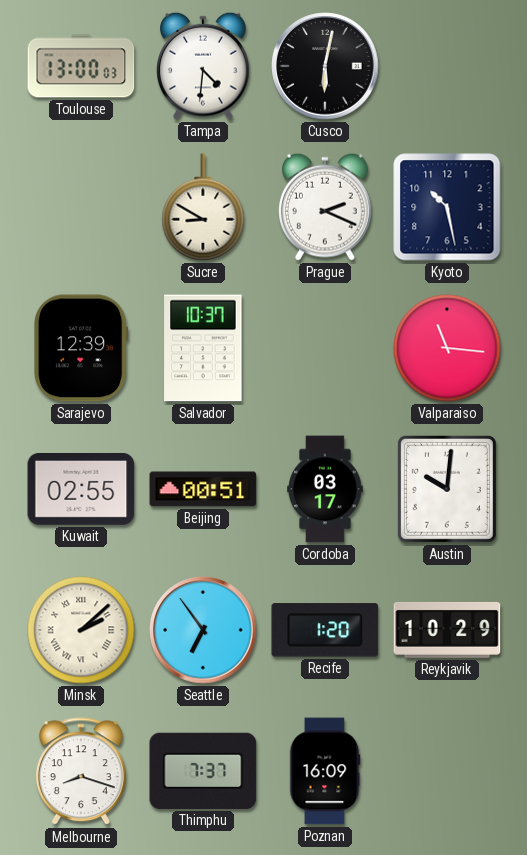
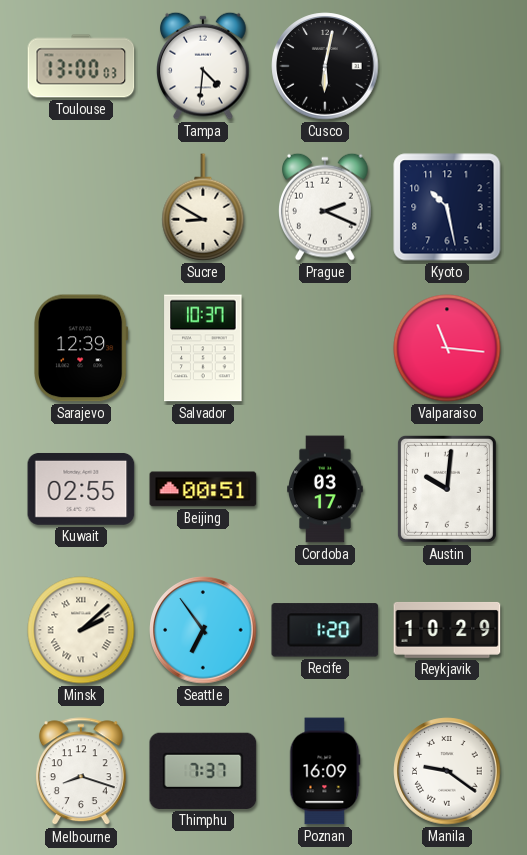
Manila: none -> 9:21
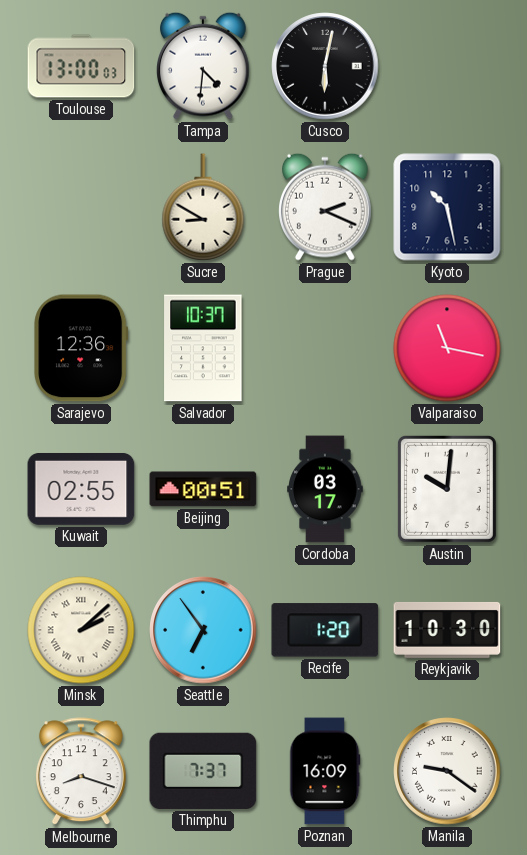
Sarajevo: 12:39 -> 12:36
Valparaiso: 11:16 -> 11:17
Reykjavik: 10:29 -> 10:30
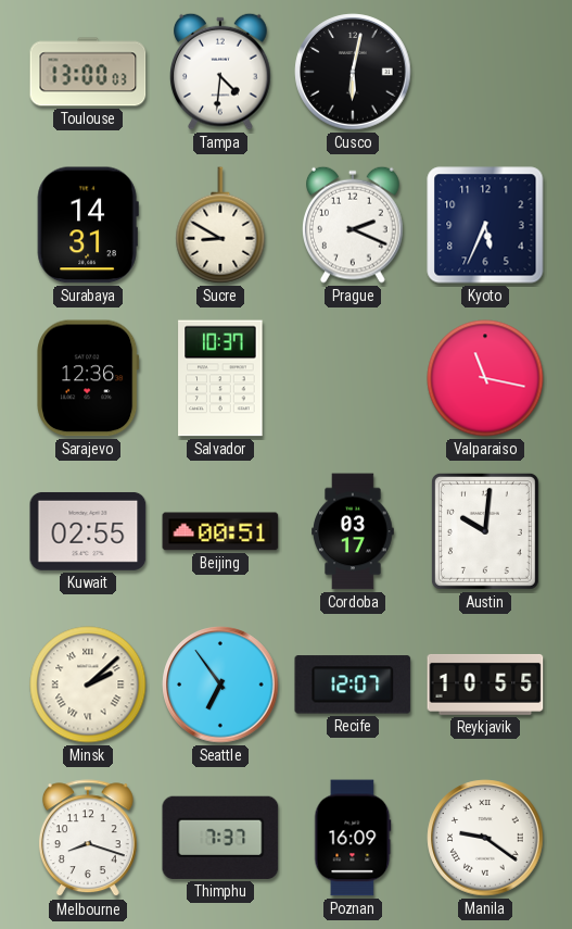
Surabaya: none -> 14:31
Kyoto: 10:28 -> 5:34
Recife: 1:20 -> 12:07
Reykjavik: 10:30 -> 10:55
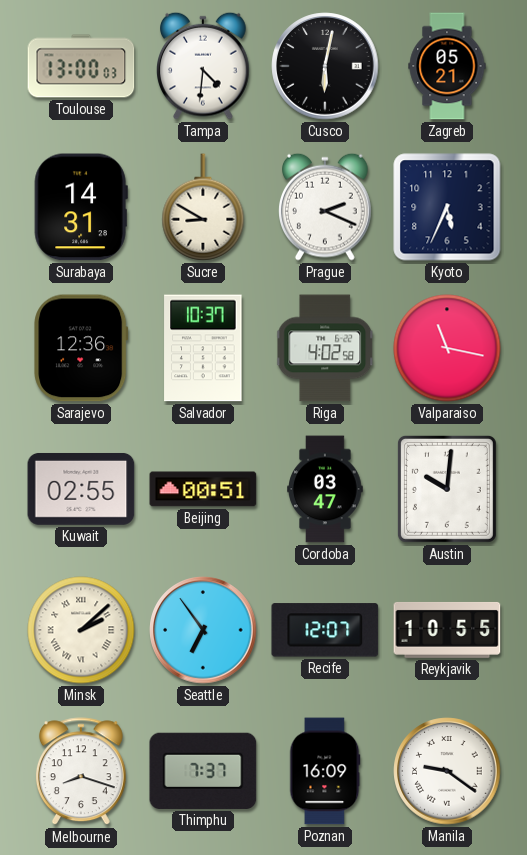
Zagreb: none -> 05:21
Riga: none -> 4:02
Cordoba: 03:17 -> 03:47
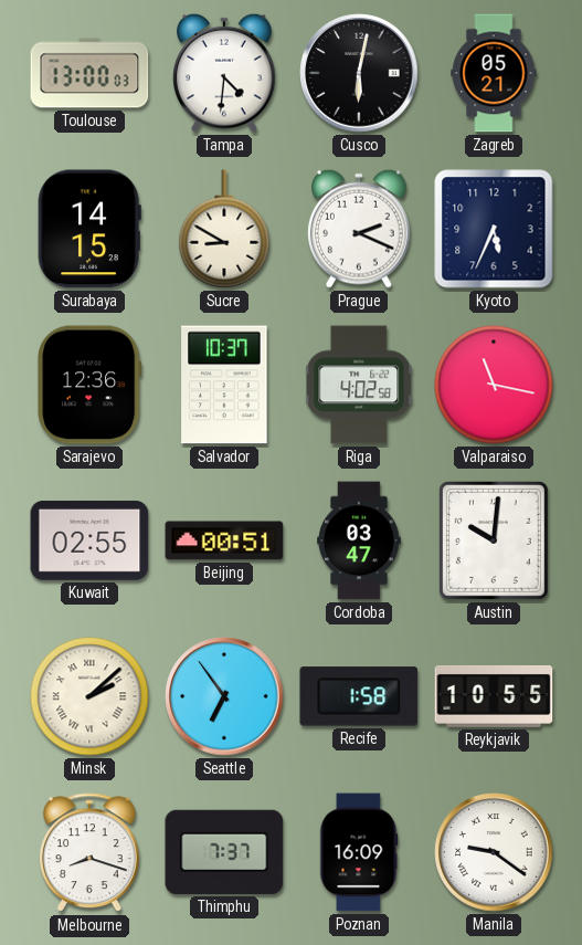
Surabaya: 14:31 -> 14:15
Recife: 12:07 -> 1:58
